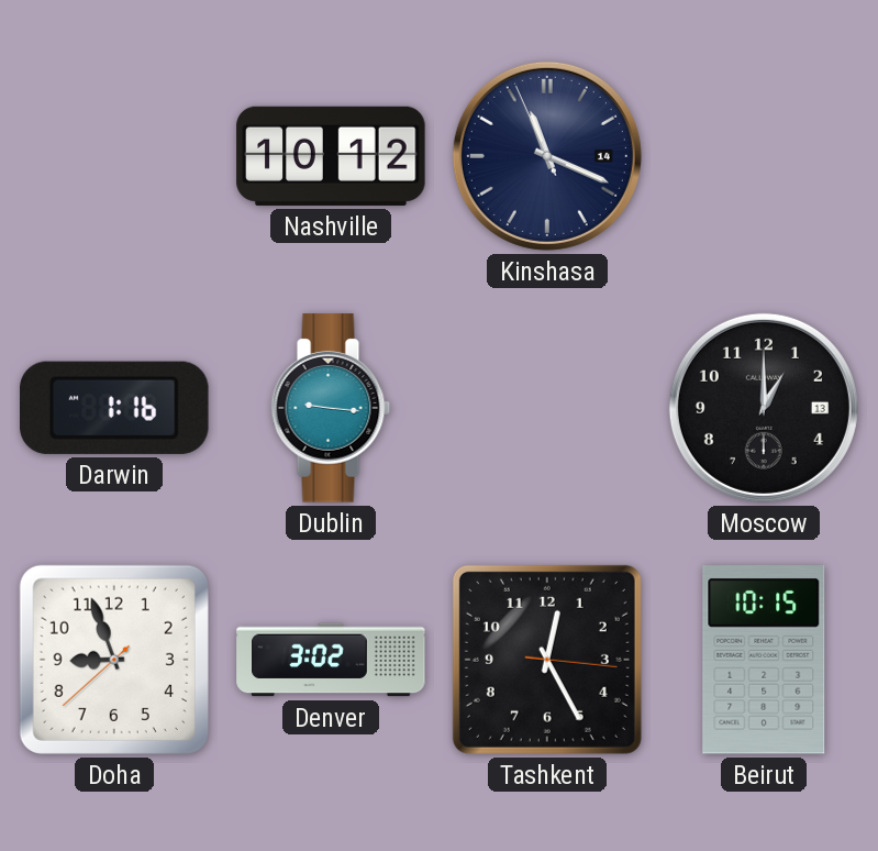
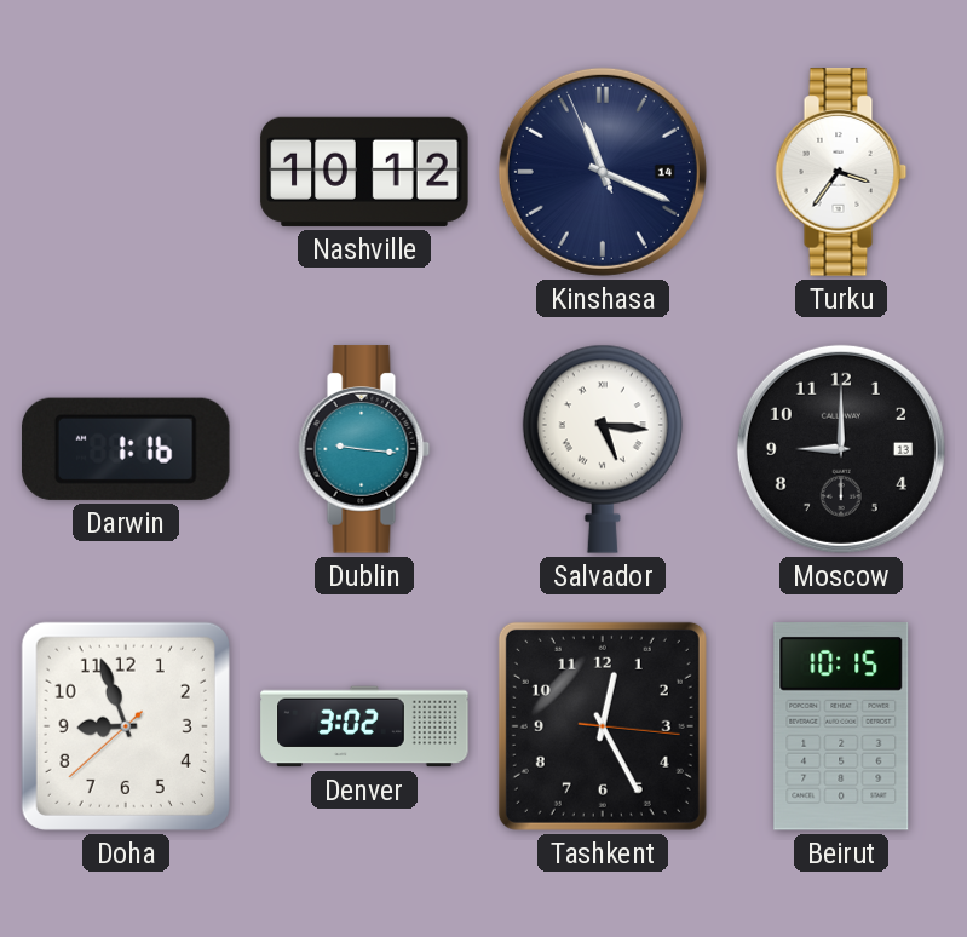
Turku: none -> 3:36
Salvador: none -> 5:16
Moscow: 1:00 -> 9:00
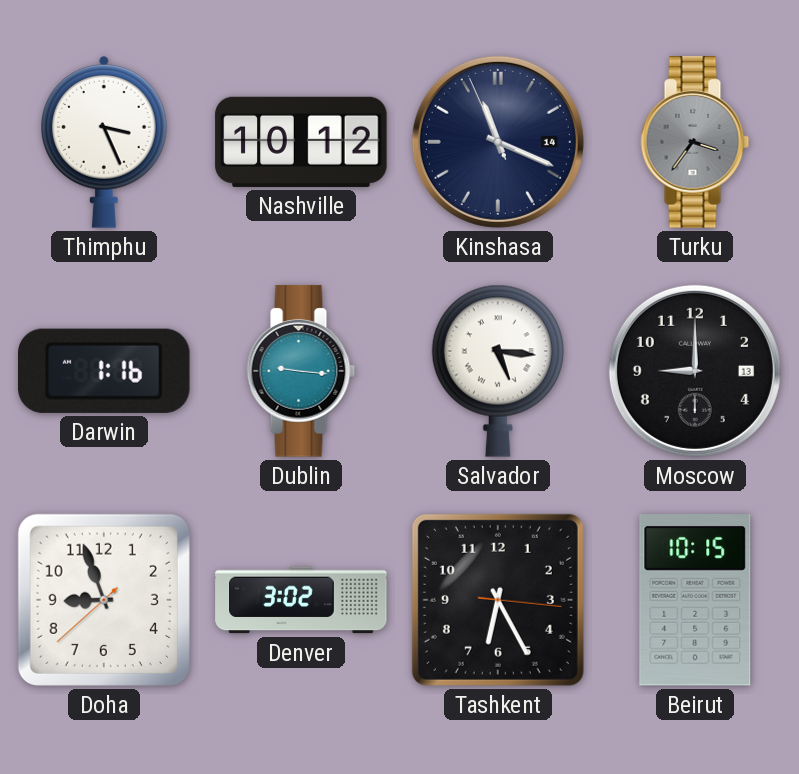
Thimphu: none -> 3:26
Turku dial: white -> grey
Tashkent: 12:25 -> 6:25
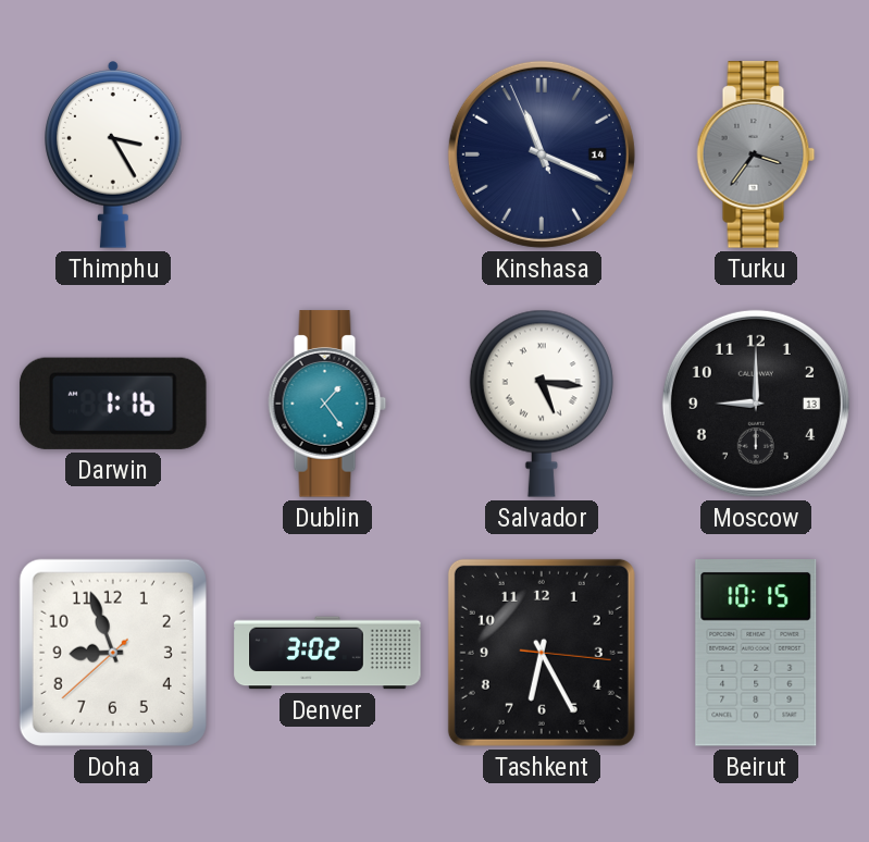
Thimphu: 3:26 -> 3:25
Nashville: 10:12 -> none
Dublin: 9:16 -> 1:24
